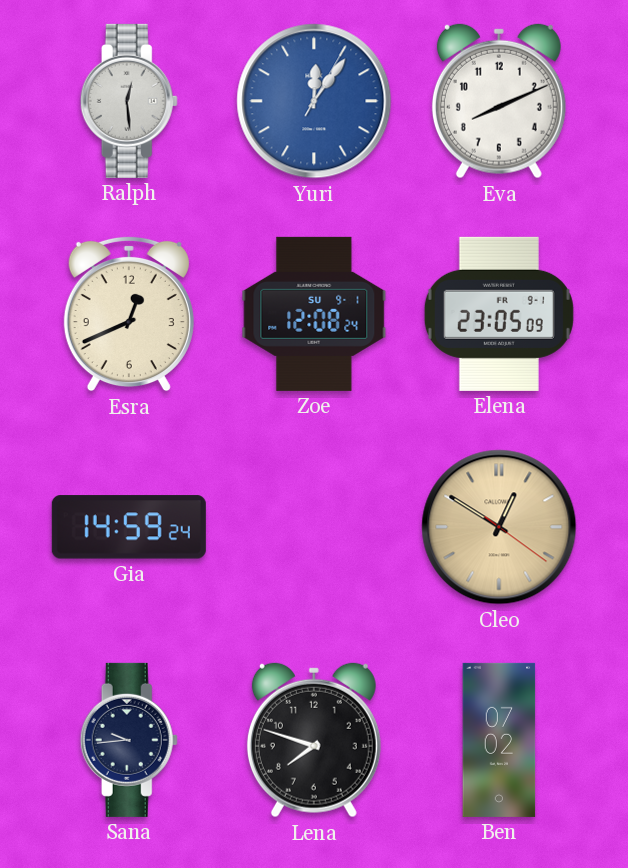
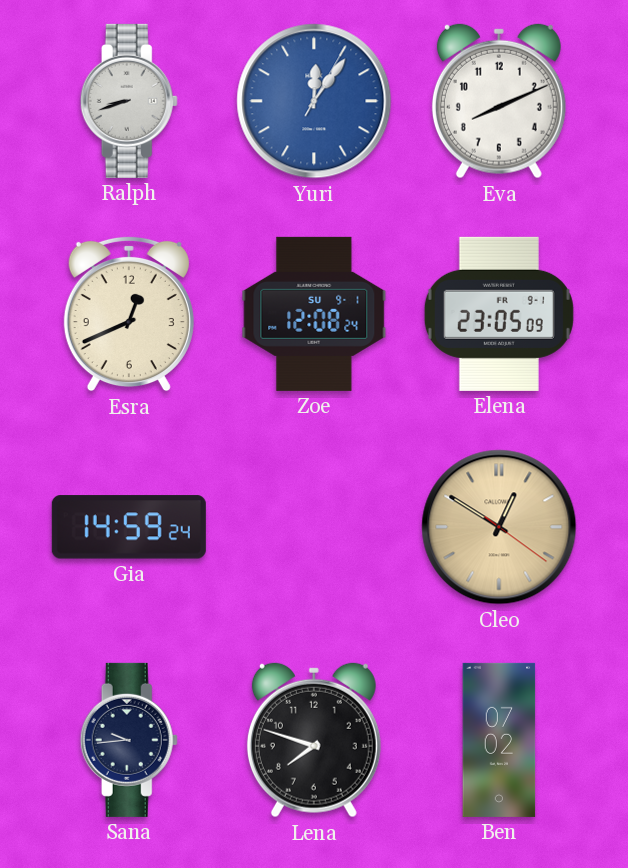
Ralph: 12:29 -> 8:42
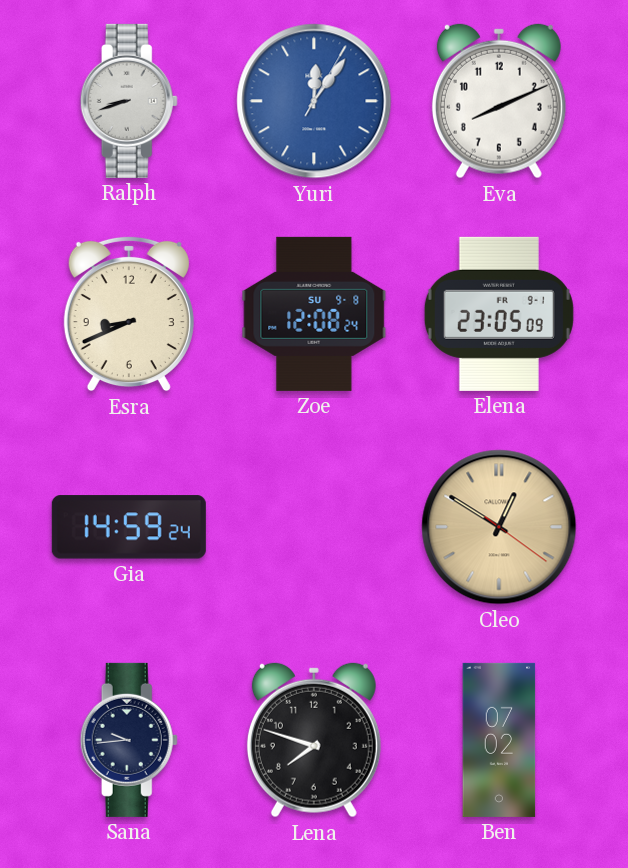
Esra: 12:41 -> 8:41
Zoe date: SU 9-1 -> SU 9-8
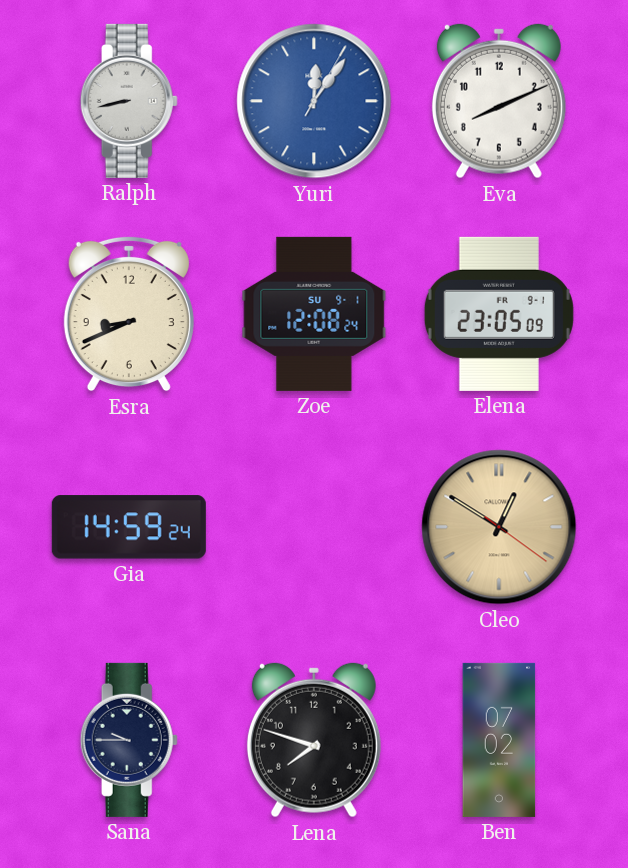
Ralph: 8:42 -> 8:43
Zoe date: SU 9-8 -> SU 9-1
Sana: 9:44 -> 9:45
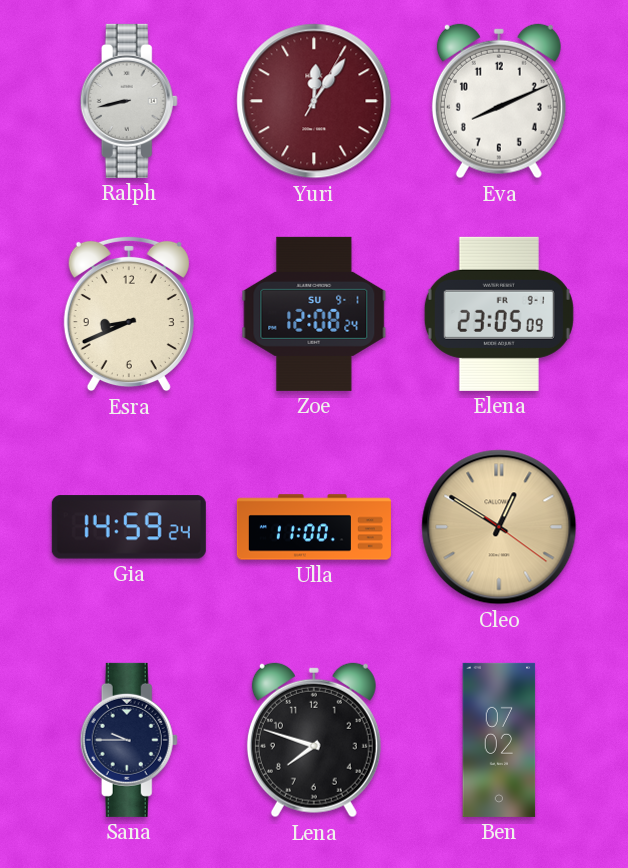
Yuri dial: blue -> burgundy
Ulla: none -> 11:00
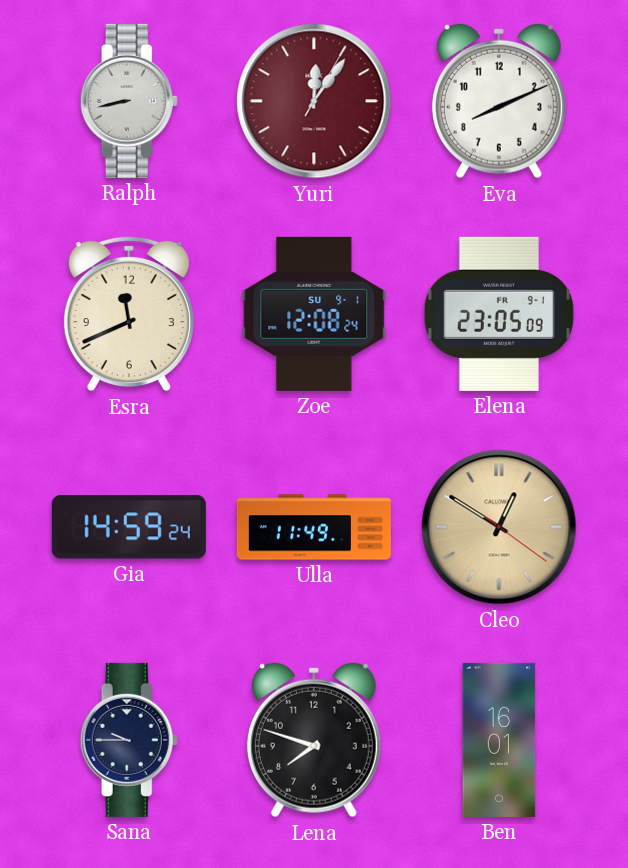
Esra: 8:41 -> 11:41
Ulla: 11:00 -> 11:49
Ben: 07:02 -> 16:01
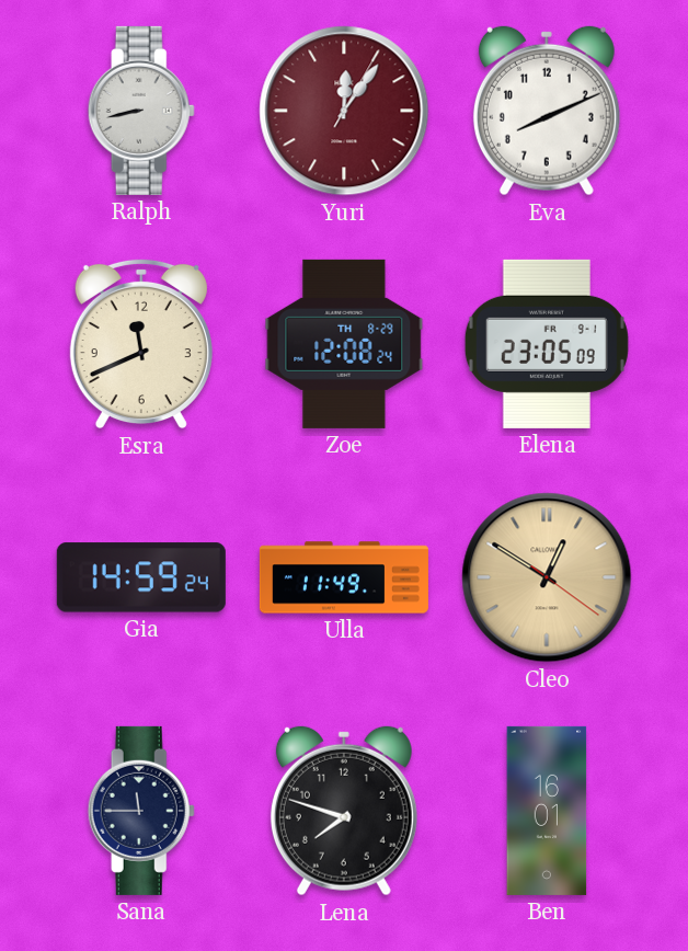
Zoe date: SU 9-1 -> TH 8-29
Sana: 9:45 -> 11:45
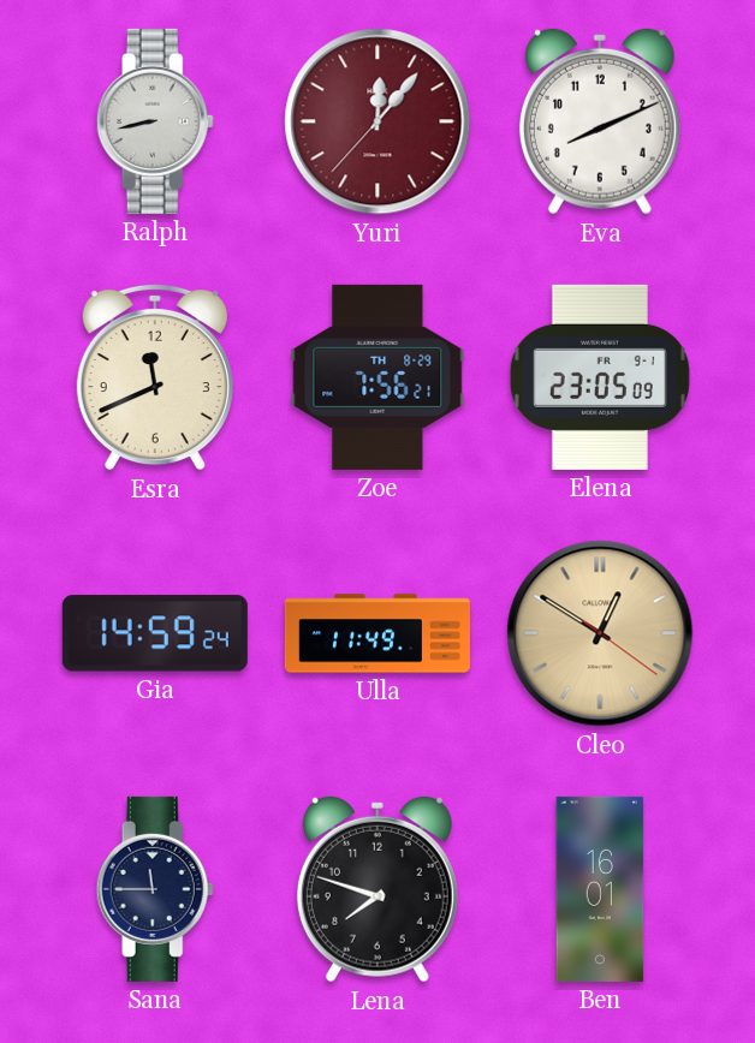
Yuri: 12:06:05 -> 12:06:37
Zoe: 12:08 -> 7:56
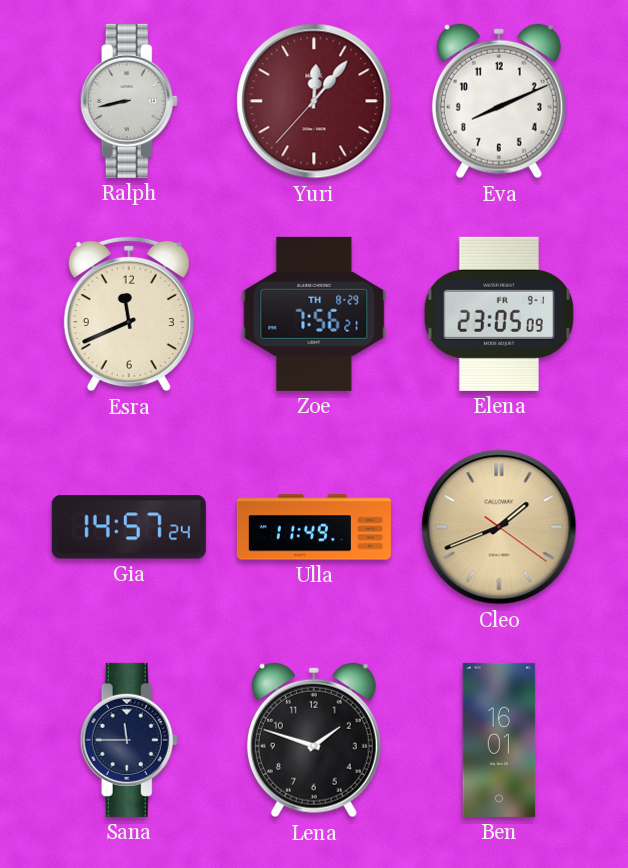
Gia: 14:59 -> 14:57
Cleo: 12:50 -> 1:41
Lena: 7:48 -> 1:48
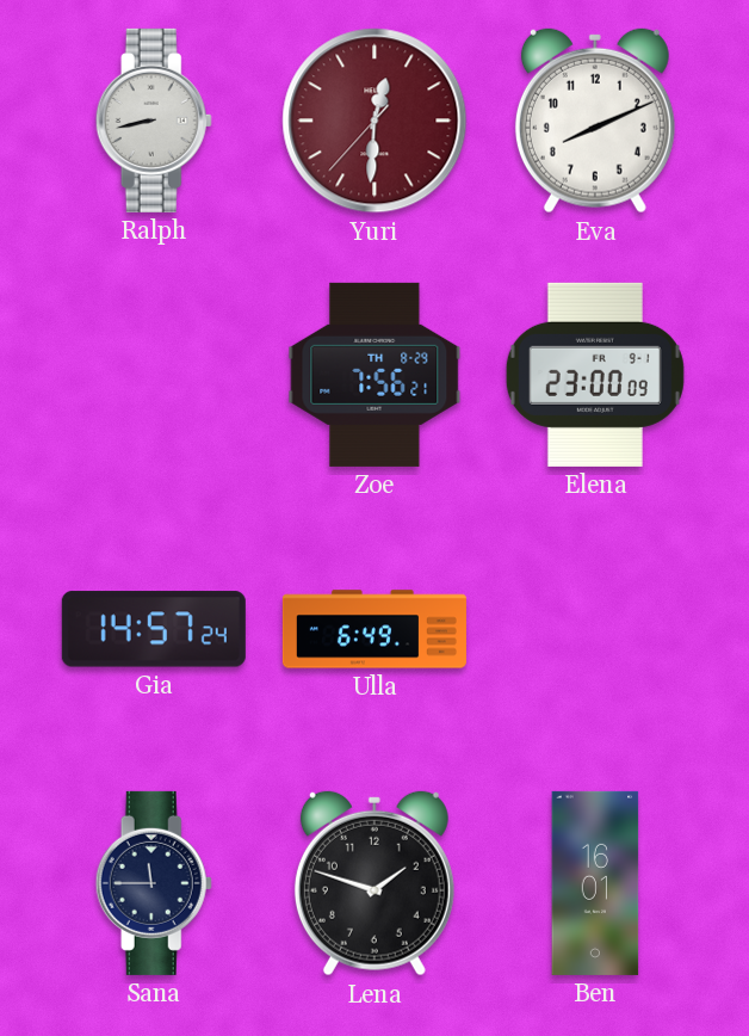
Yuri: 12:06 -> 12:30
Esra: 11:41 -> none
Elena: 23:05 -> 23:00
Ulla: 11:49 -> 6:49
Cleo: 1:41 -> none
